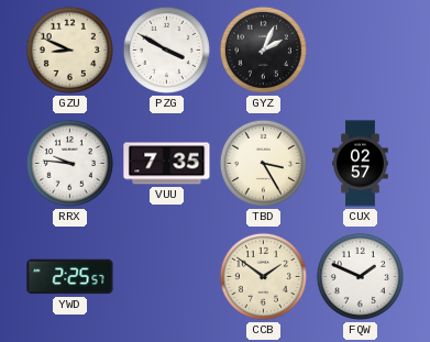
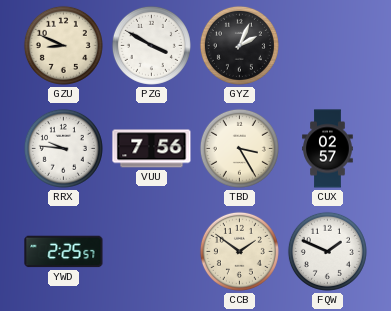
VUU: 7:35 -> 7:56
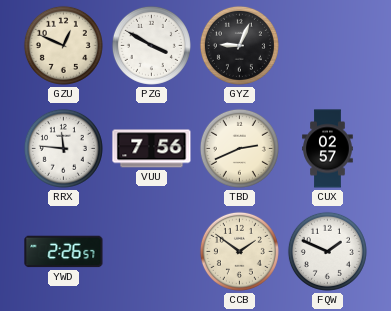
GZU: 8:49 -> 12:49
GYZ: 2:04 -> 9:04
RRX: 9:46 -> 11:46
TBD: 3:25 -> 2:41
YWD: 2:25 -> 2:26
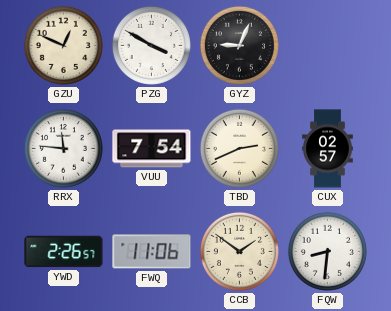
VUU: 7:56 -> 7:54
FWQ: none -> 11:06
FQW: 1:49 -> 8:31
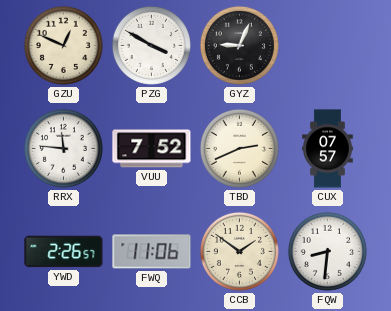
VUU: 7:54 -> 7:52
CUX: 02:57 -> 07:57
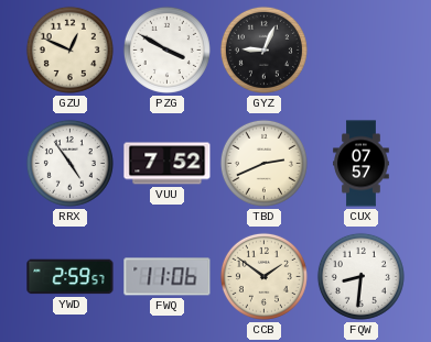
RRX: 11:46 -> 4:54
YWD: 2:26 -> 2:59
